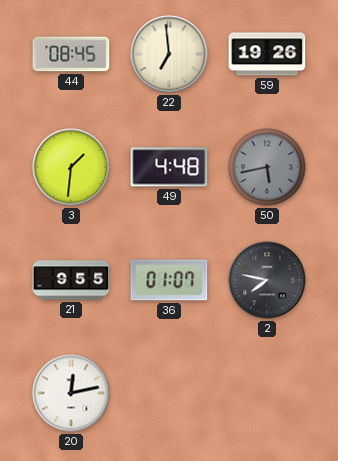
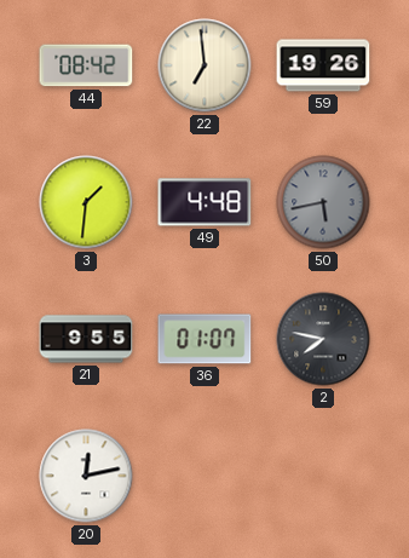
44: 08:45 -> 08:42
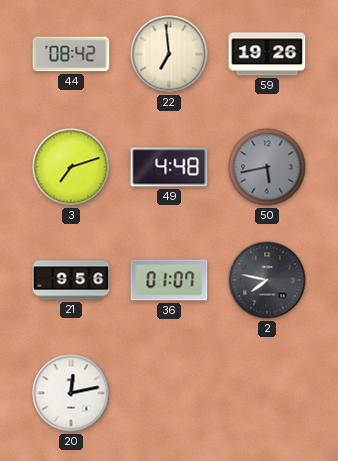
3: 1:31 -> 7:12
21: 9:55 -> 9:56
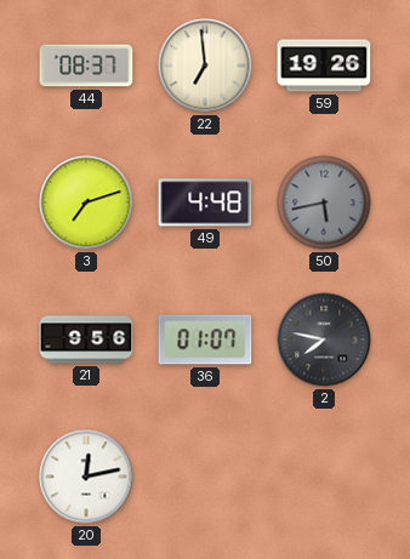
44: 08:42 -> 08:37
